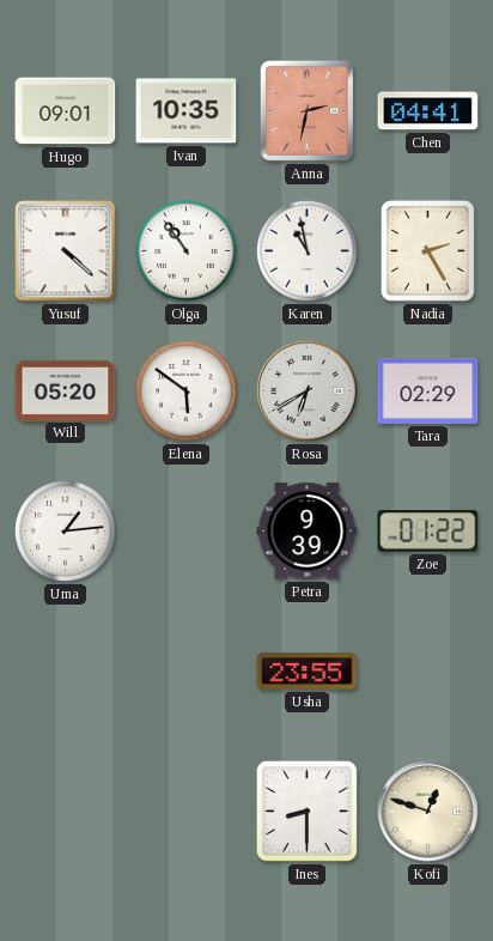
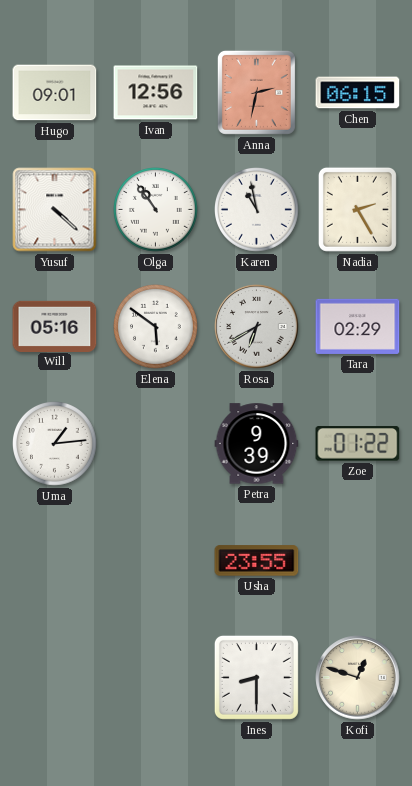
Ivan: 10:35 -> 12:56
Chen: 04:41 -> 06:15
Will: 05:20 -> 05:16
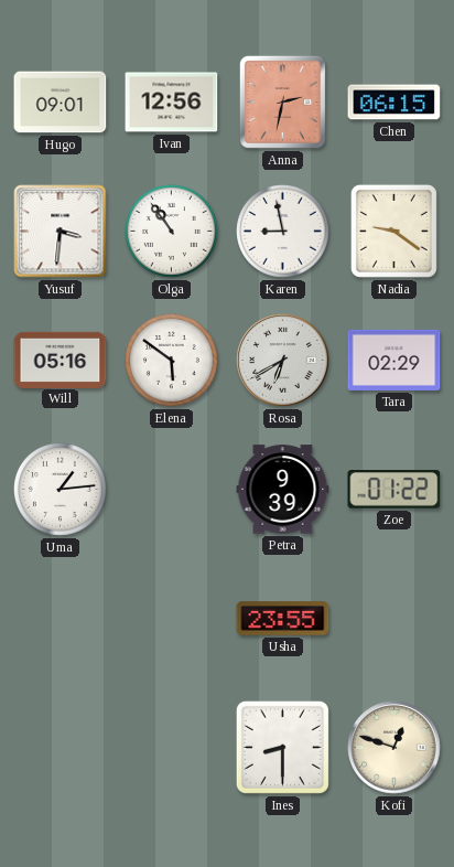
Yusuf: 4:22 -> 3:31
Karen: 10:58 -> 8:58
Nadia: 2:25 -> 9:21
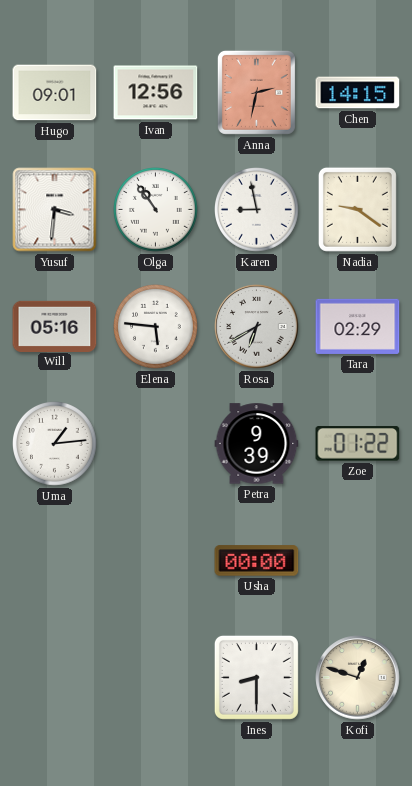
Chen: 06:15 -> 14:15
Elena: 5:51 -> 5:46
Usha: 23:55 -> 00:00
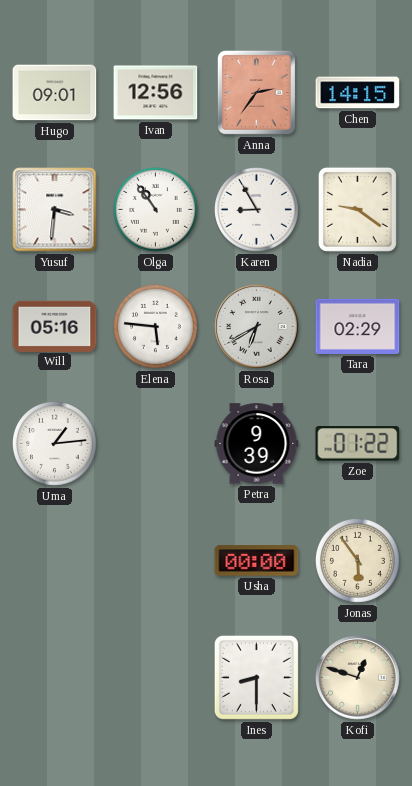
Anna: 2:32 -> 2:36
Karen: 8:58 -> 8:55
Jonas: none -> 5:54
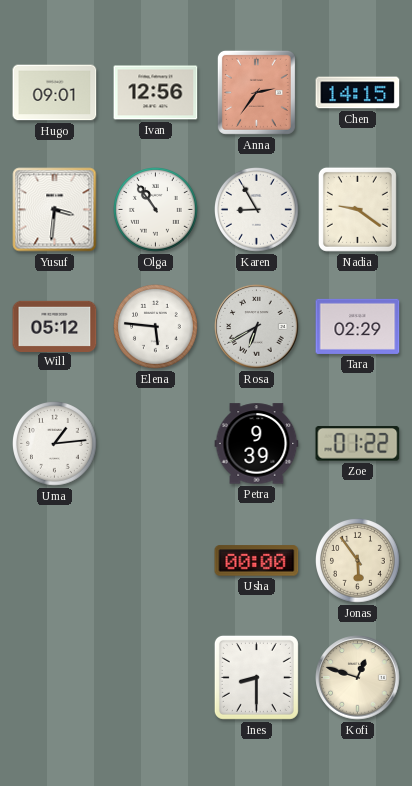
Will: 05:16 -> 05:12
